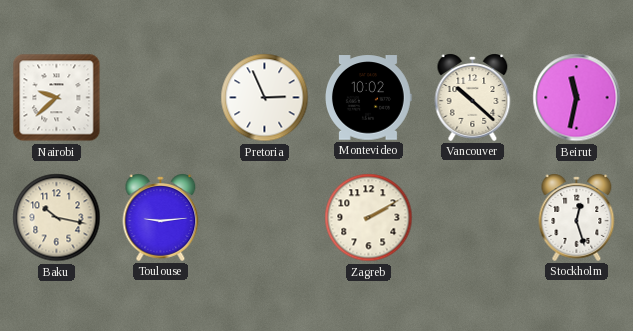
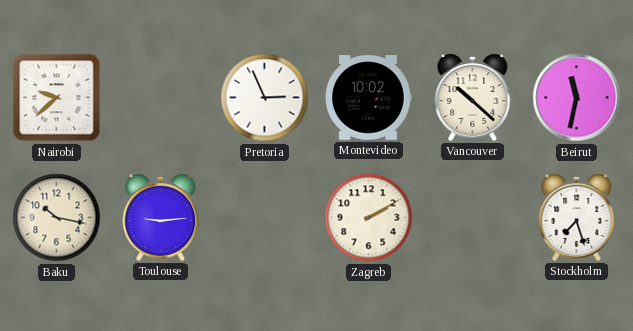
Stockholm: 12:27 -> 7:27
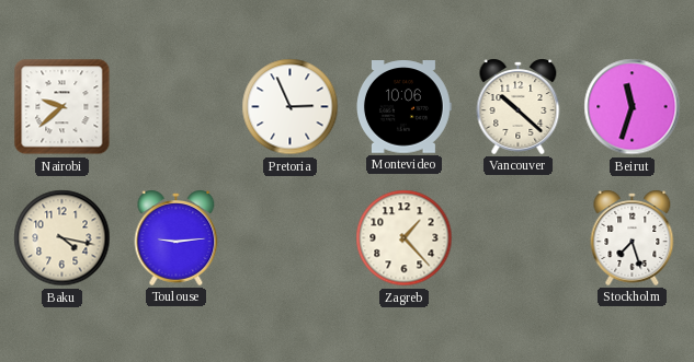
Montevideo: 10:02 -> 10:06
Beirut: 11:32 -> 11:33
Baku: 10:17 -> 4:17
Zagreb: 2:10 -> 1:23
